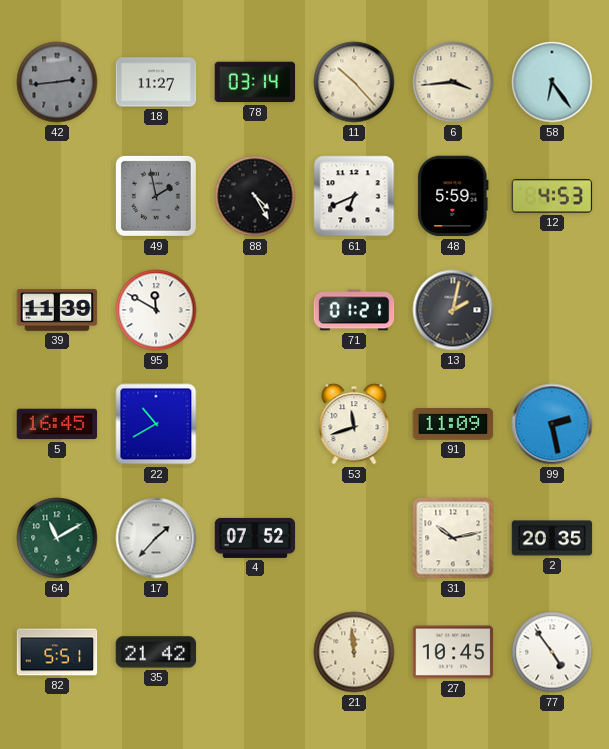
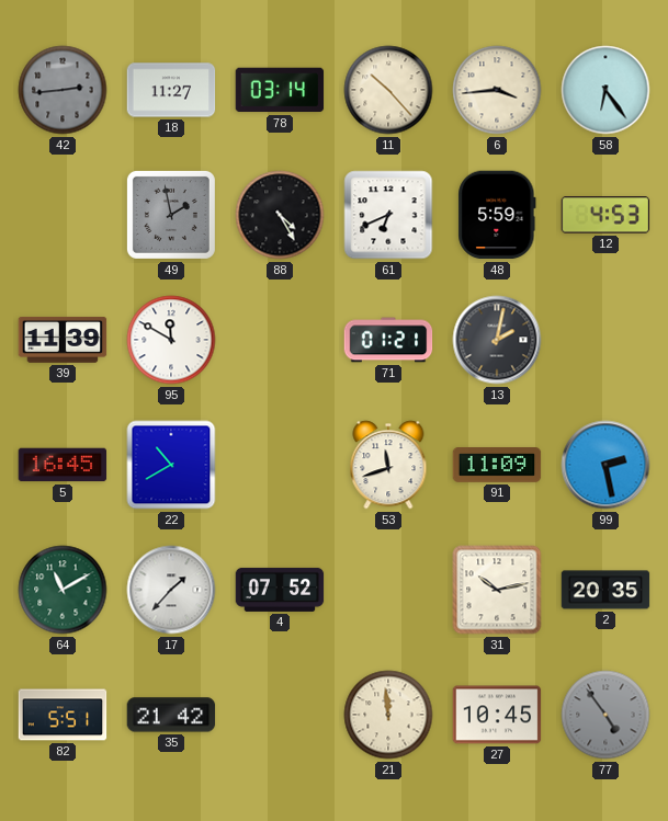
77 dial: white -> grey
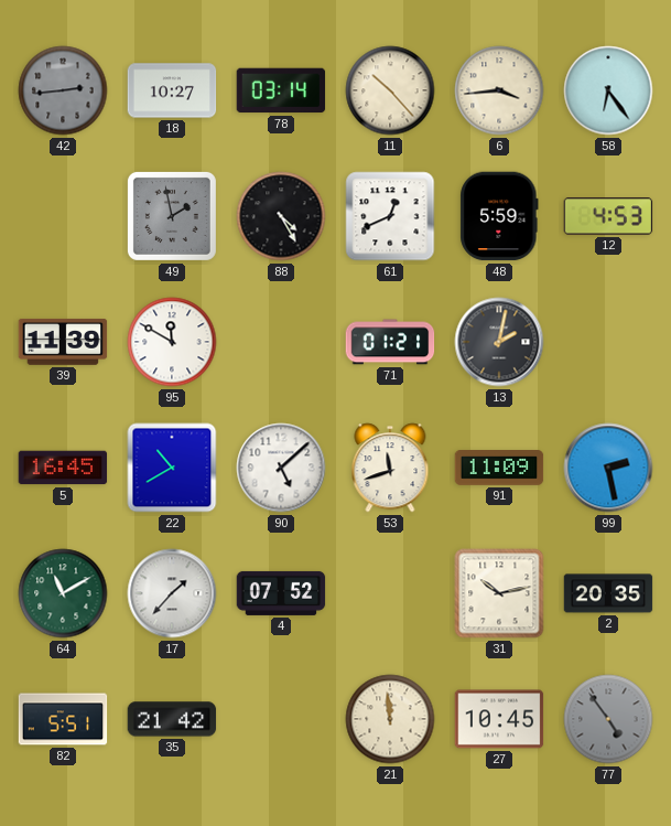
18: 11:27 -> 10:27
61: 6:41 -> 12:41
90: none -> 5:08
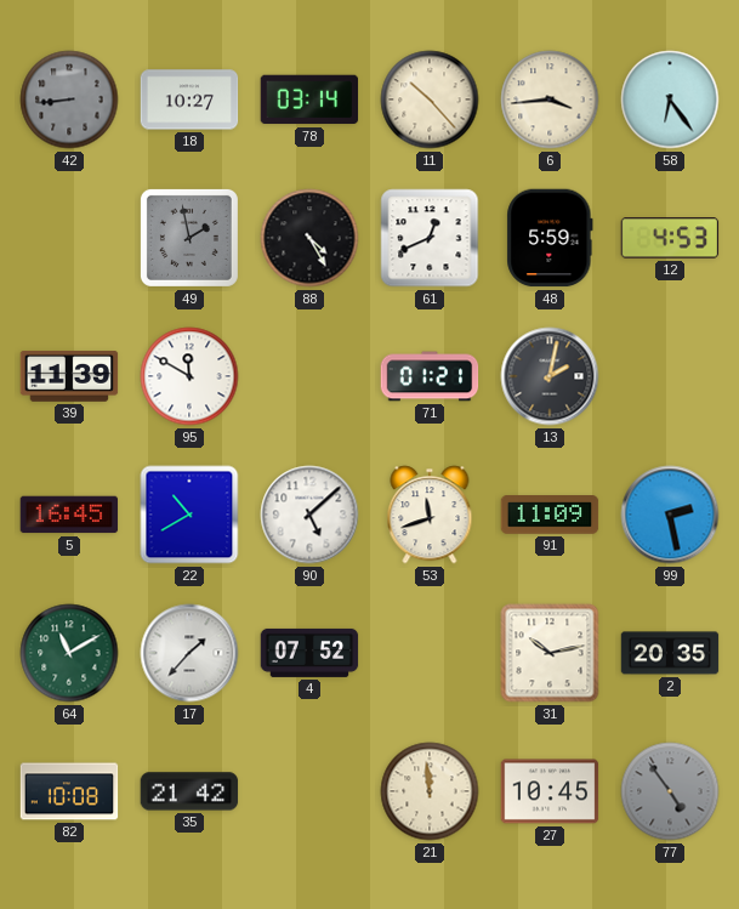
42: 2:44 -> 8:44
82: 5:51 -> 10:08
